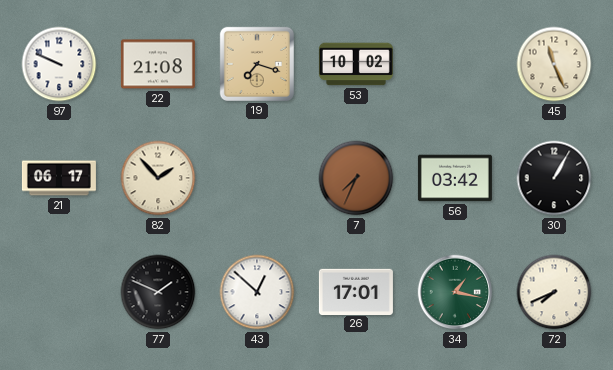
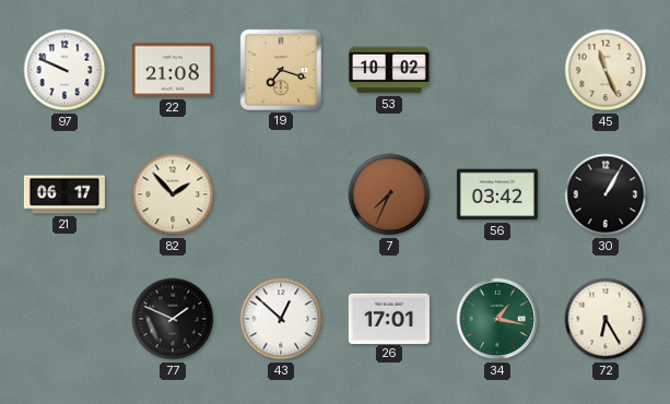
72: 7:41 -> 6:25
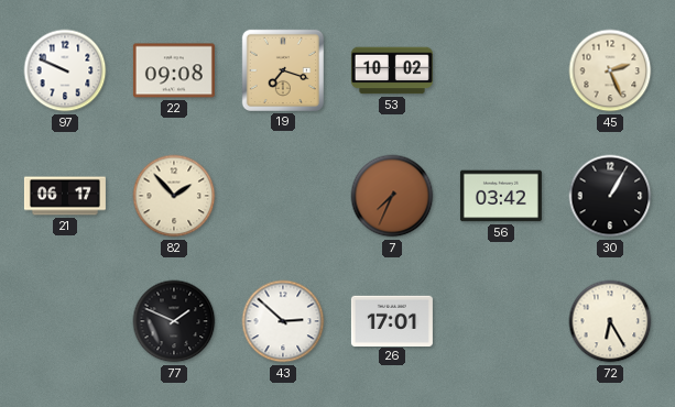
22: 21:08 -> 09:08
45: 11:26 -> 2:26
43: 12:52 -> 2:52
34: 1:17 -> none
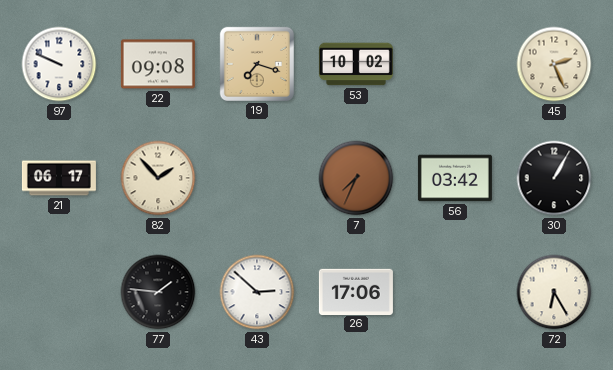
77: 1:49 -> 1:46
26: 17:01 -> 17:06
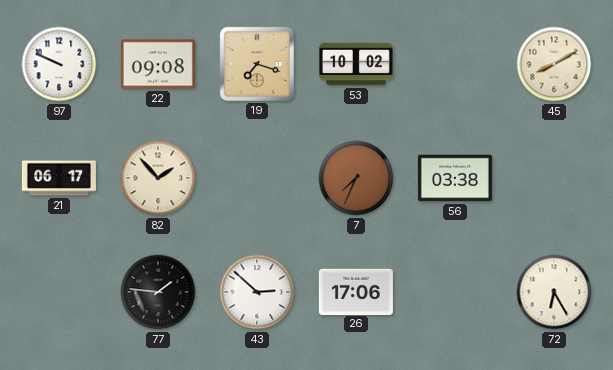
45: 2:26 -> 8:10
56: 03:42 -> 03:38
30: 1:05 -> none
